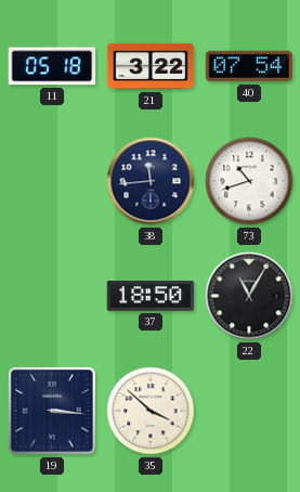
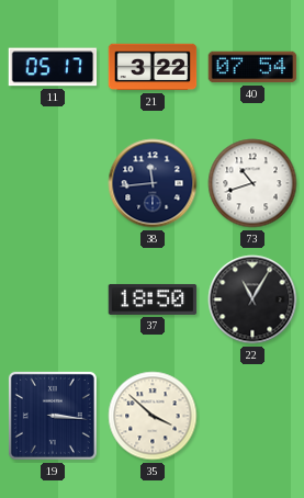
11: 05:18 -> 05:17
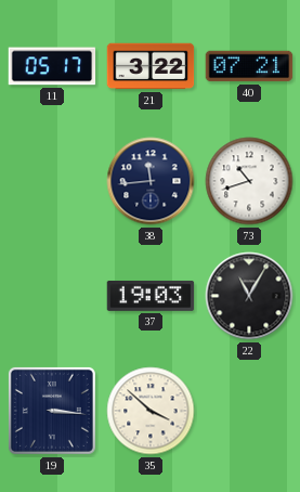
40: 07:54 -> 07:21
37: 18:50 -> 19:03
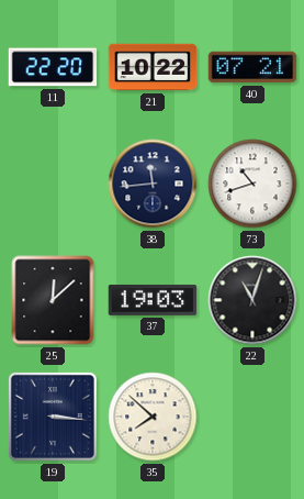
11: 05:17 -> 22:20
21: 3:22 -> 10:22
25: none -> 12:08
22: 11:05 -> 11:03
35: 3:52 -> 7:52
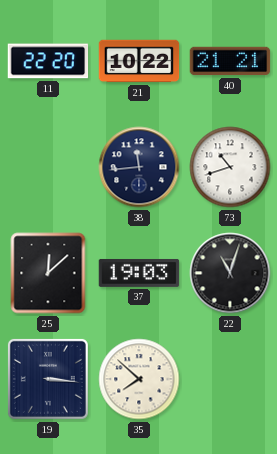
40: 07:21 -> 21:21
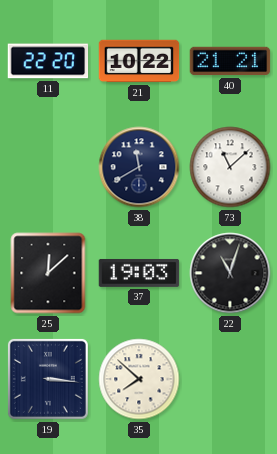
38: 11:44 -> 11:40
73: 10:42 -> 11:08
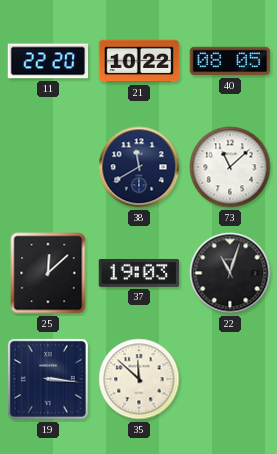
40: 21:21 -> 08:05
35: 7:52 -> 11:52
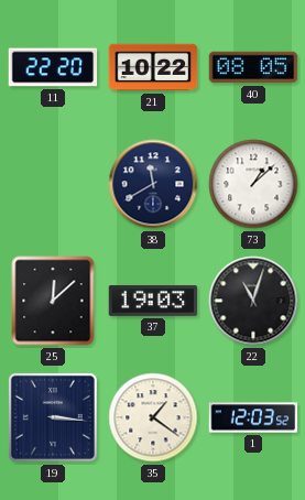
73: 11:08 -> 1:08
35: 11:52 -> 1:21
1: none -> 12:03
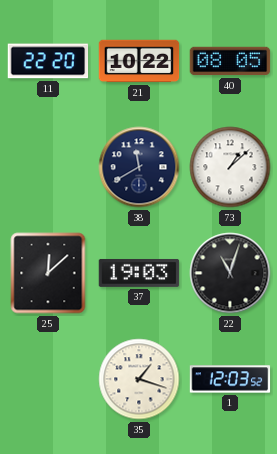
19: 3:16 -> none
35: 1:21 -> 1:18
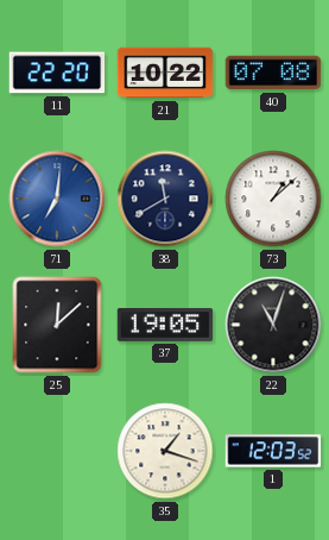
40: 08:05 -> 07:08
71: none -> 7:01
37: 19:03 -> 19:05
